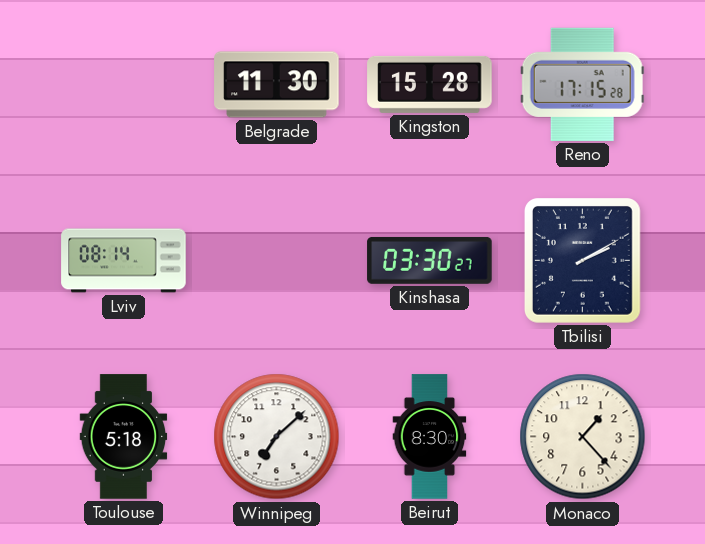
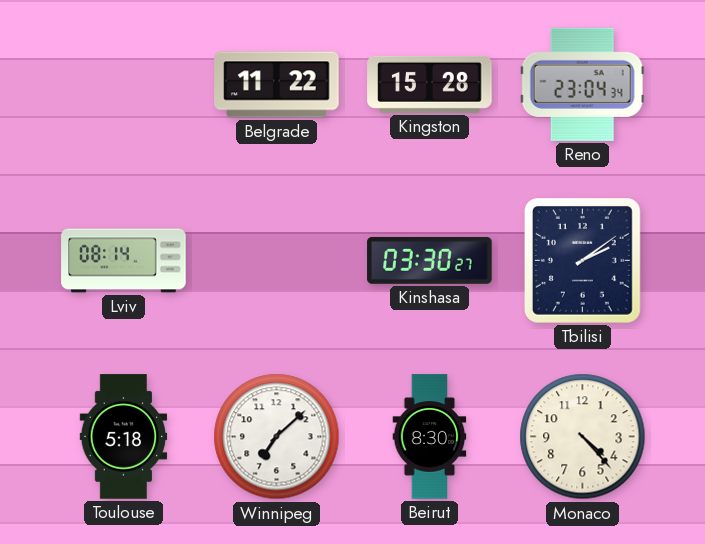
Belgrade: 11:30 -> 11:22
Reno: 17:15 -> 23:04
Tbilisi: 2:10 -> 2:09
Monaco: 1:23 -> 4:23
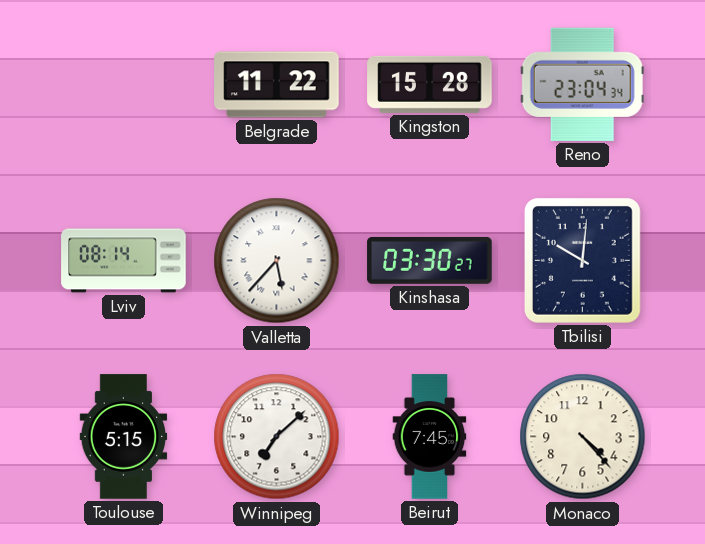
Valletta: none -> 5:37
Tbilisi: 2:09 -> 10:01
Toulouse: 5:18 -> 5:15
Beirut: 8:30 -> 7:45
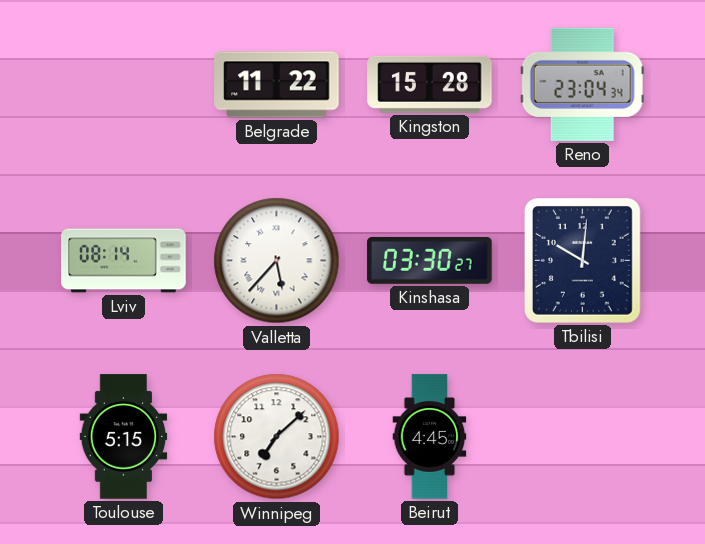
Beirut: 7:45 -> 4:45
Monaco: 4:23 -> none
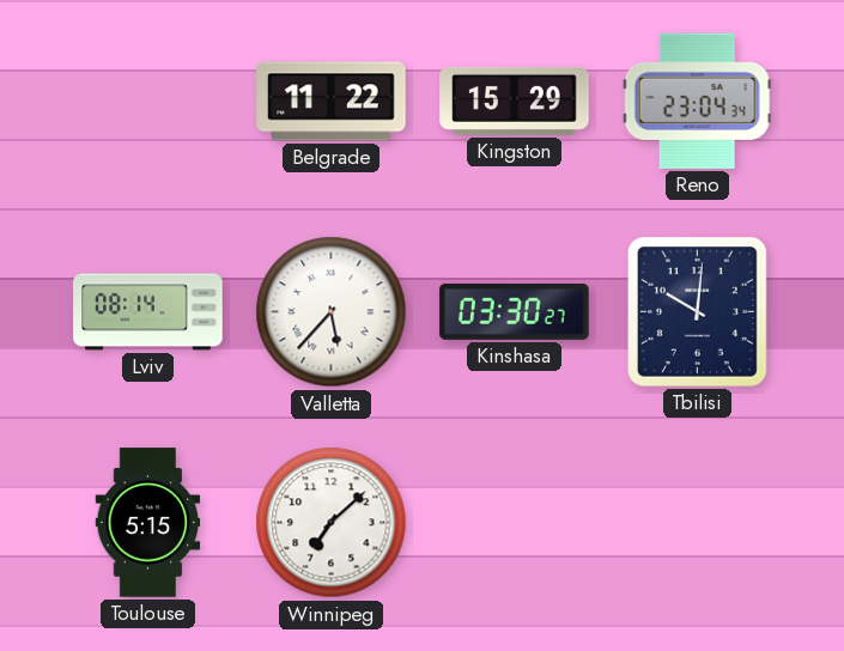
Kingston: 15:28 -> 15:29
Beirut: 4:45 -> none
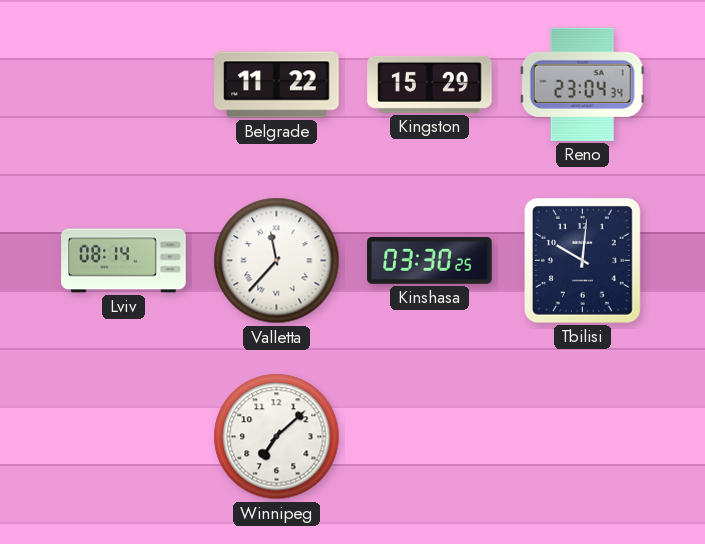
Valletta: 5:37 -> 11:37
Kinshasa: 03:30:27 -> 03:30:25
Toulouse: 5:15 -> none
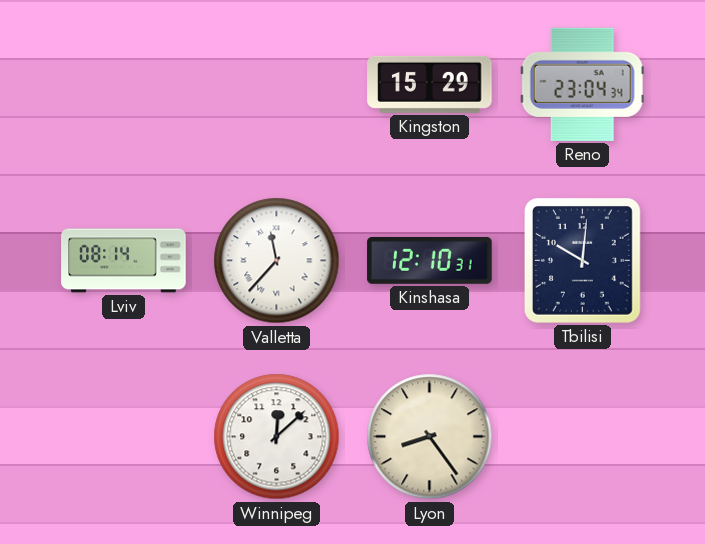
Belgrade: 11:22 -> none
Kinshasa: 03:30 -> 12:10
Winnipeg: 7:08 -> 12:08
Lyon: none -> 8:24
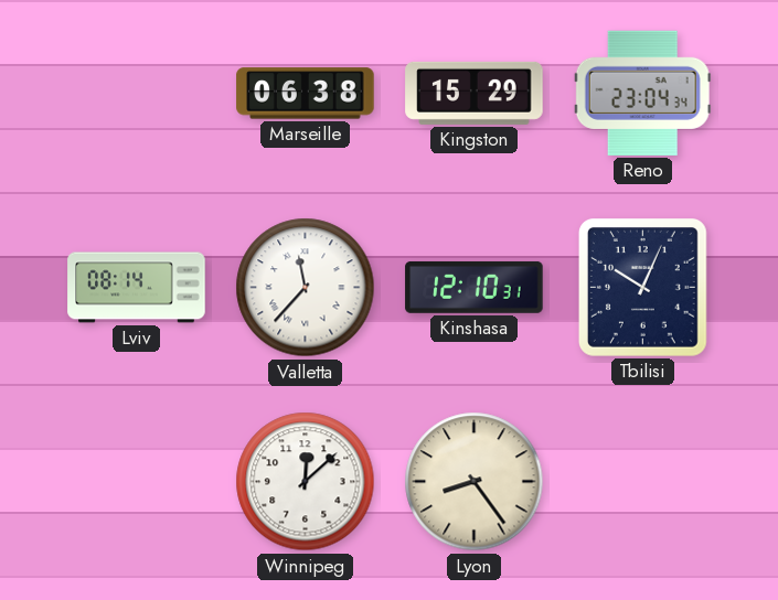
Marseille: none -> 06:38
Tbilisi: 10:01 -> 10:04
